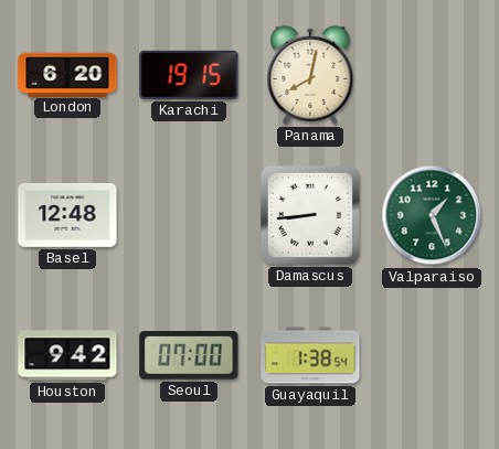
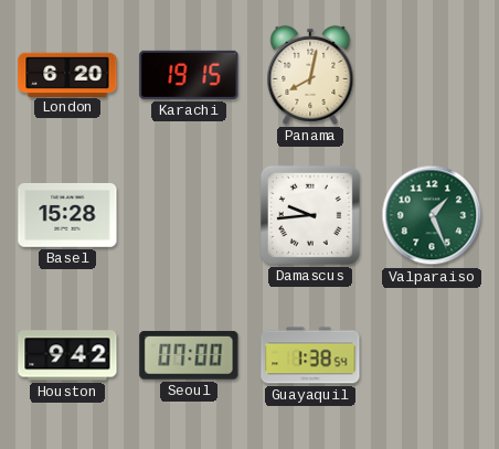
Basel: 12:48 -> 15:28
Damascus: 8:44 -> 9:44
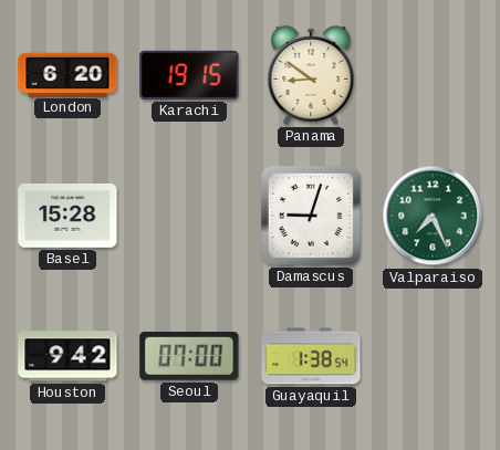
Panama: 8:02 -> 8:51
Damascus: 9:44 -> 9:03
Valparaiso: 1:26 -> 7:26
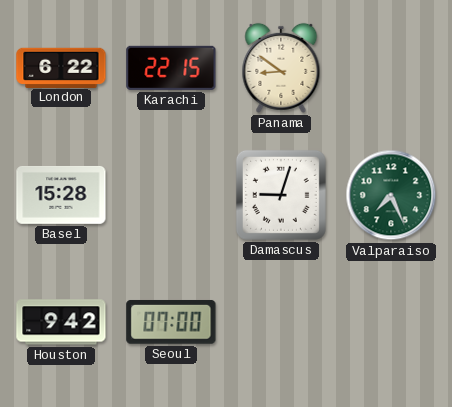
London: 6:20 -> 6:22
Karachi: 19:15 -> 22:15
Guayaquil: 1:38 -> none
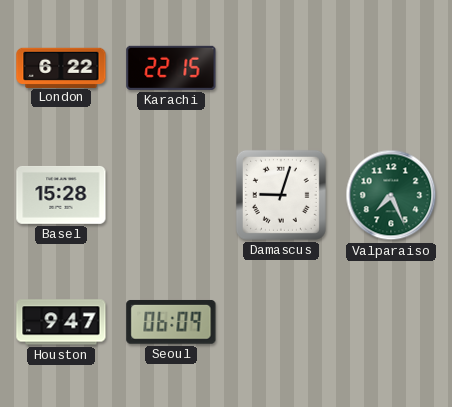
Panama: 8:51 -> none
Houston: 9:42 -> 9:47
Seoul: 07:00 -> 06:09
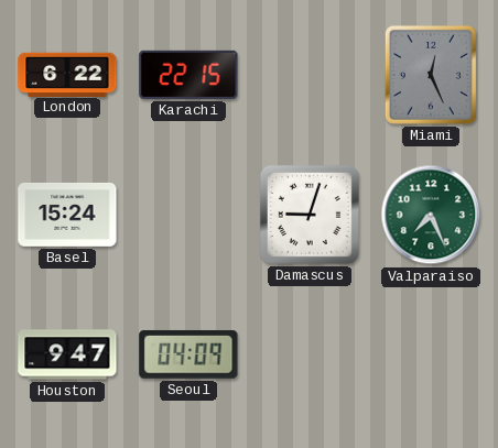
Miami: none -> 12:26
Basel: 15:28 -> 15:24
Seoul: 06:09 -> 04:09
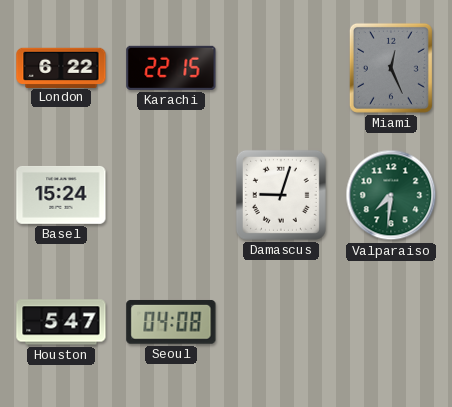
Valparaiso: 7:26 -> 7:31
Houston: 9:47 -> 5:47
Seoul: 04:09 -> 04:08
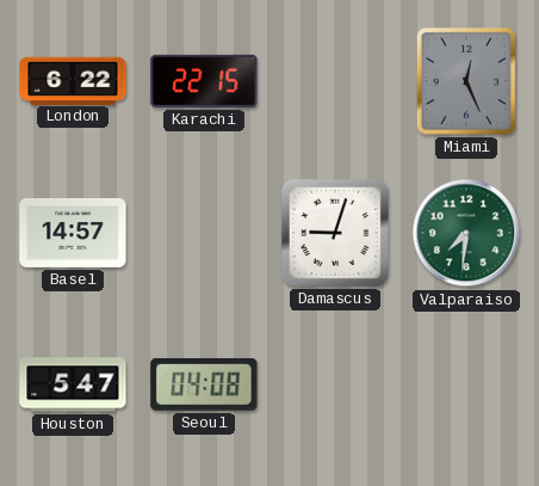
Basel: 15:24 -> 14:57
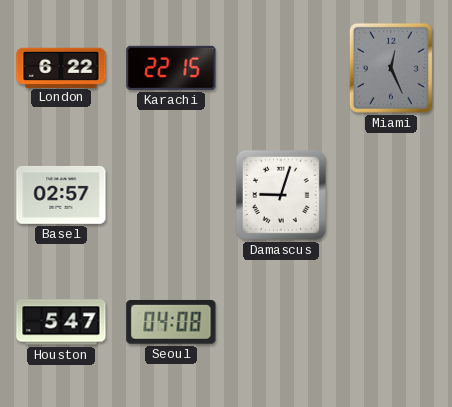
Basel: 14:57 -> 02:57
Valparaiso: 7:31 -> none
